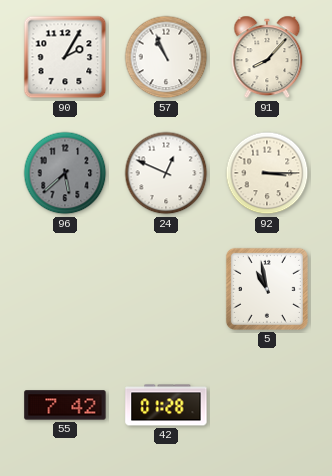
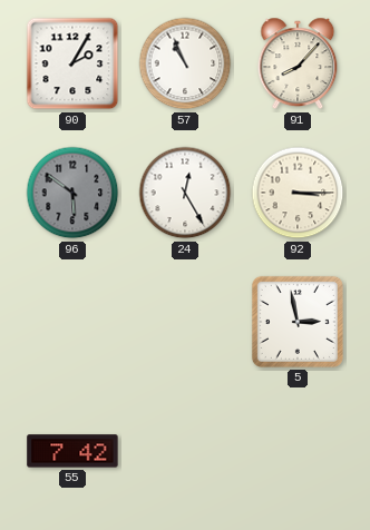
96: 5:38 -> 5:51
24: 12:49 -> 12:25
5: 10:58 -> 2:58
42: 01:28 -> none
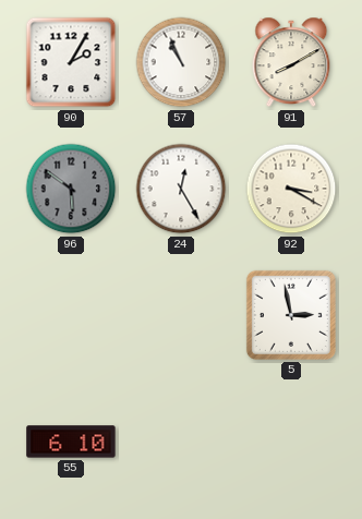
91: 8:07 -> 8:10
92: 3:15 -> 3:20
55: 7:42 -> 6:10
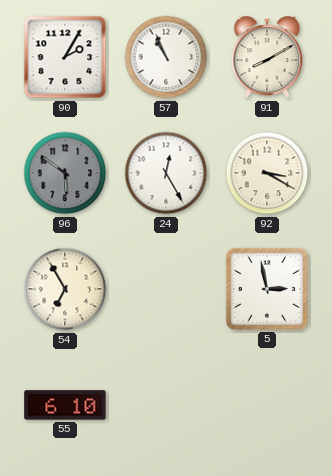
54: none -> 6:55
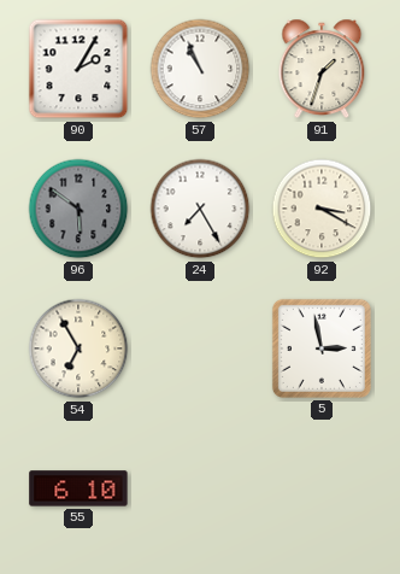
91: 8:10 -> 1:33
24: 12:25 -> 7:25
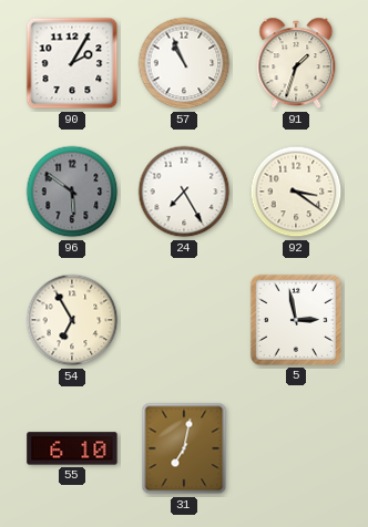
92: 3:20 -> 3:21
31: none -> 7:02
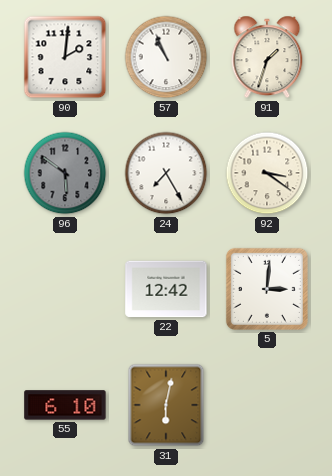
90: 2:05 -> 2:01
54: 6:55 -> none
22: none -> 12:42
5: 2:58 -> 3:01
31: 7:02 -> 6:02
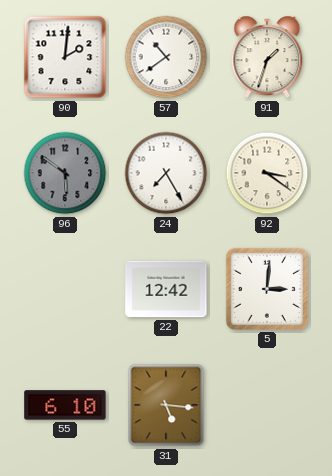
57: 10:56 -> 10:39
31: 6:02 -> 5:16
